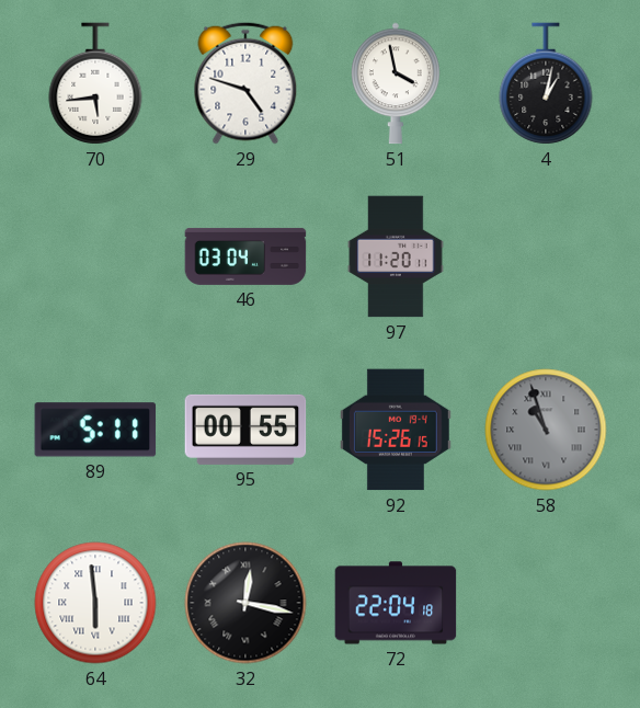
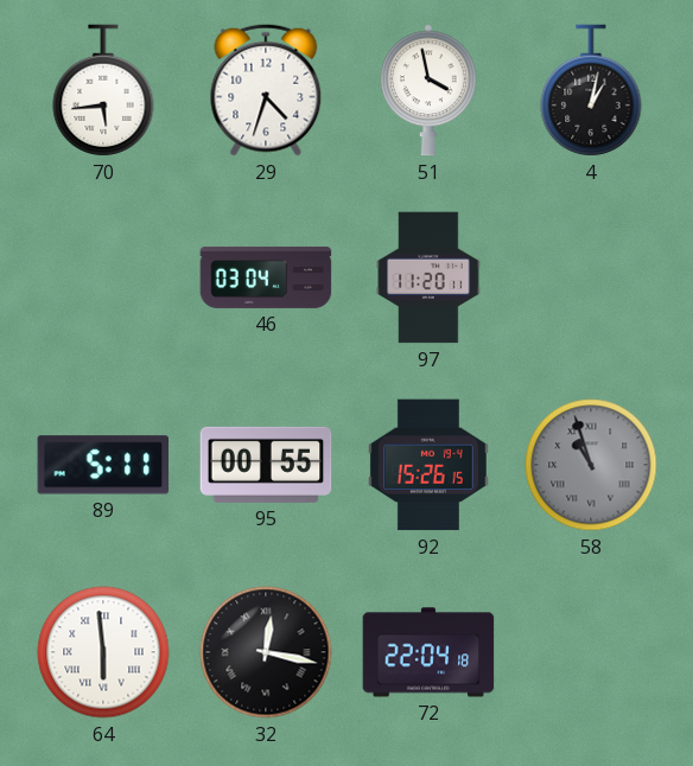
29: 4:48 -> 4:33
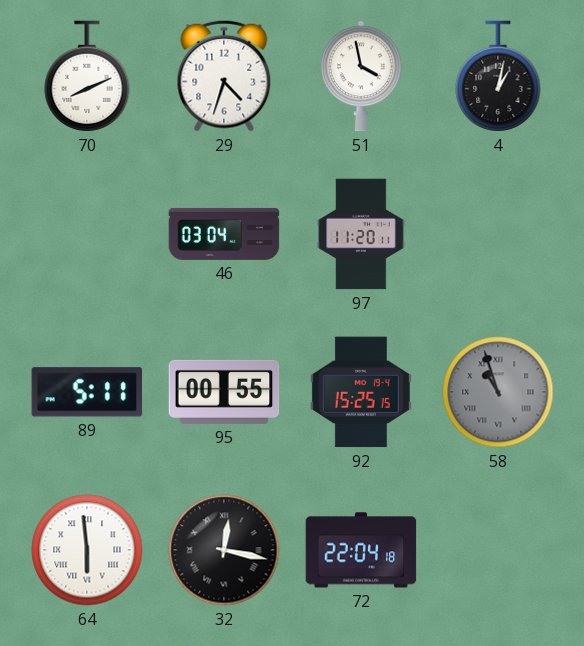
70: 5:44 -> 8:11
92: 15:26 -> 15:25
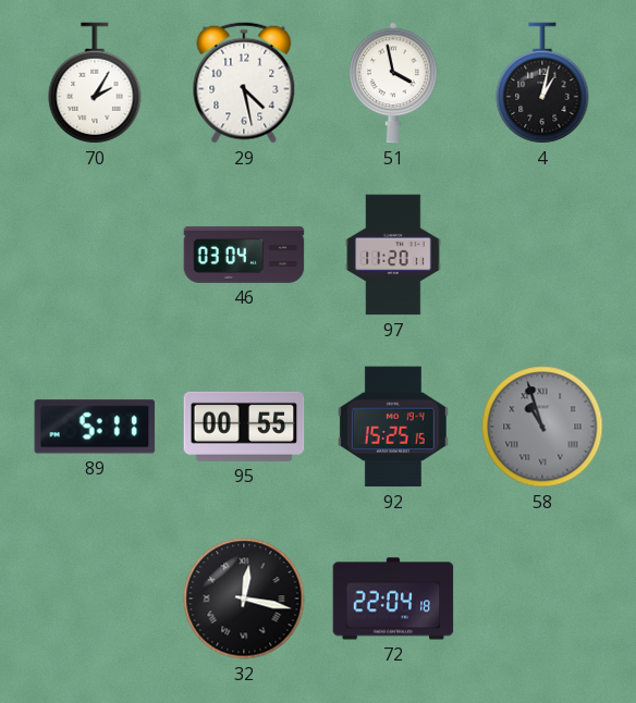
70: 8:11 -> 2:05
29: 4:33 -> 4:28
64: 5:59 -> none
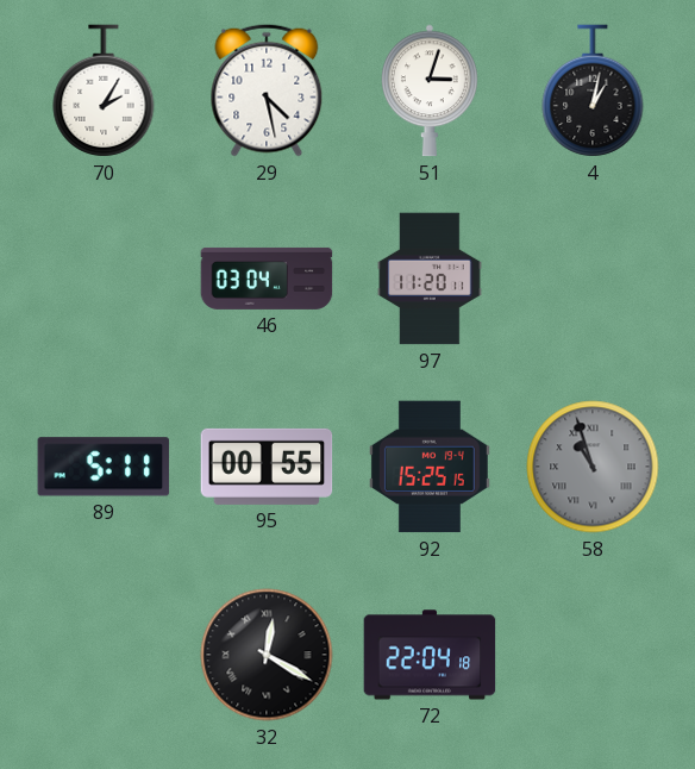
51: 3:58 -> 3:03
32: 12:17 -> 12:20
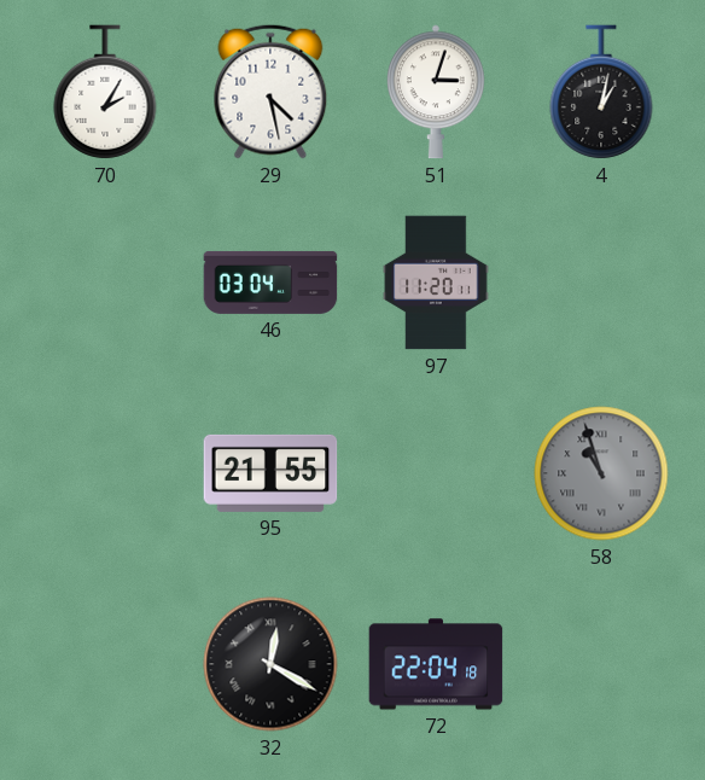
89: 5:11 -> none
95: 00:55 -> 21:55
92: 15:25 -> none
